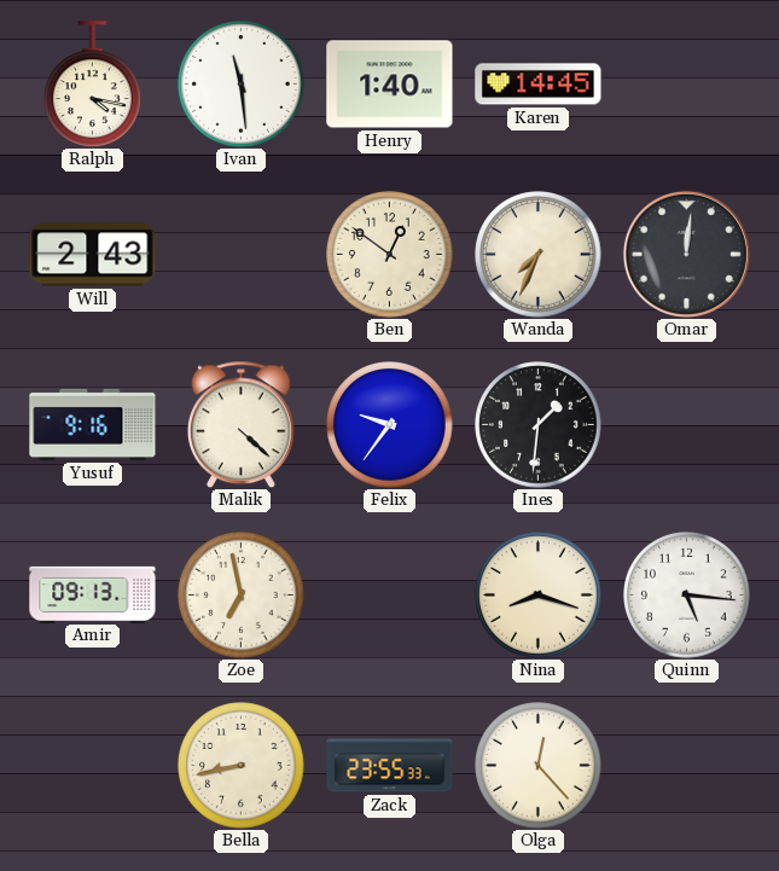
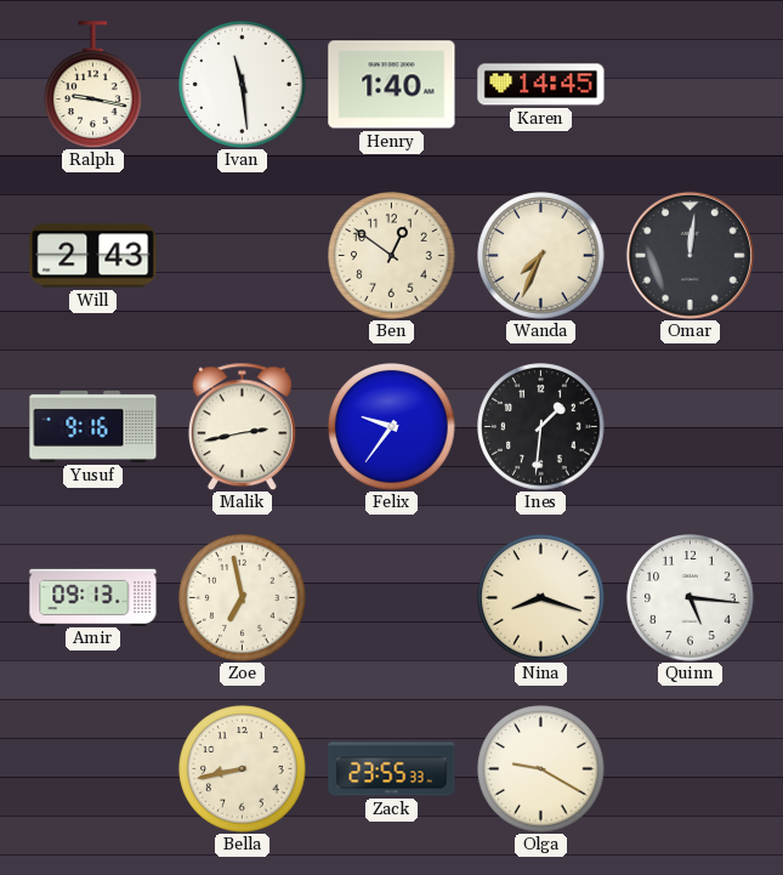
Ralph: 4:17 -> 9:17
Malik: 4:22 -> 2:43
Olga: 12:23 -> 9:20
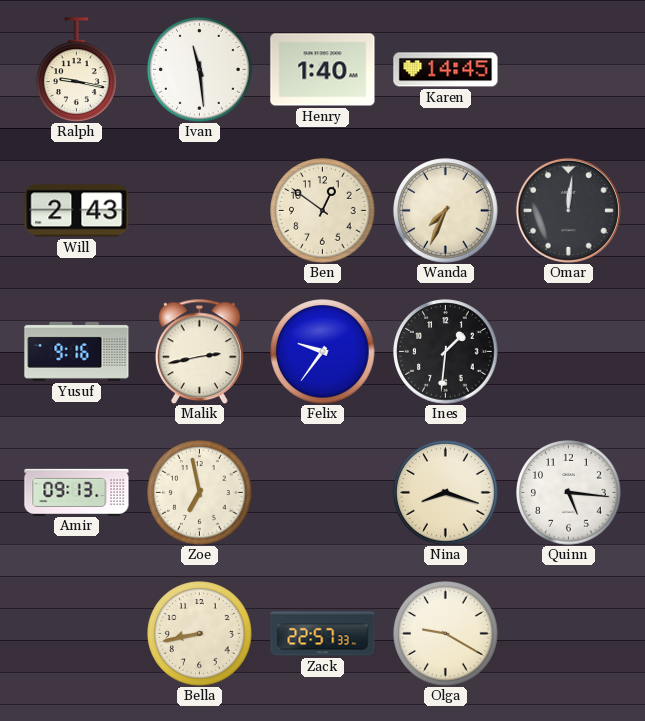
Zack: 23:55 -> 22:57
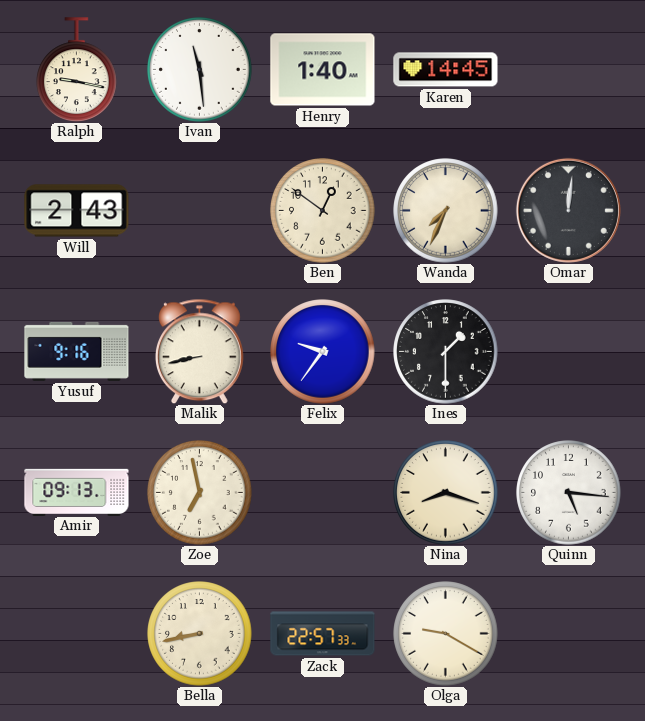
Malik: 2:43 -> 8:43
Ines: 1:31 -> 1:30
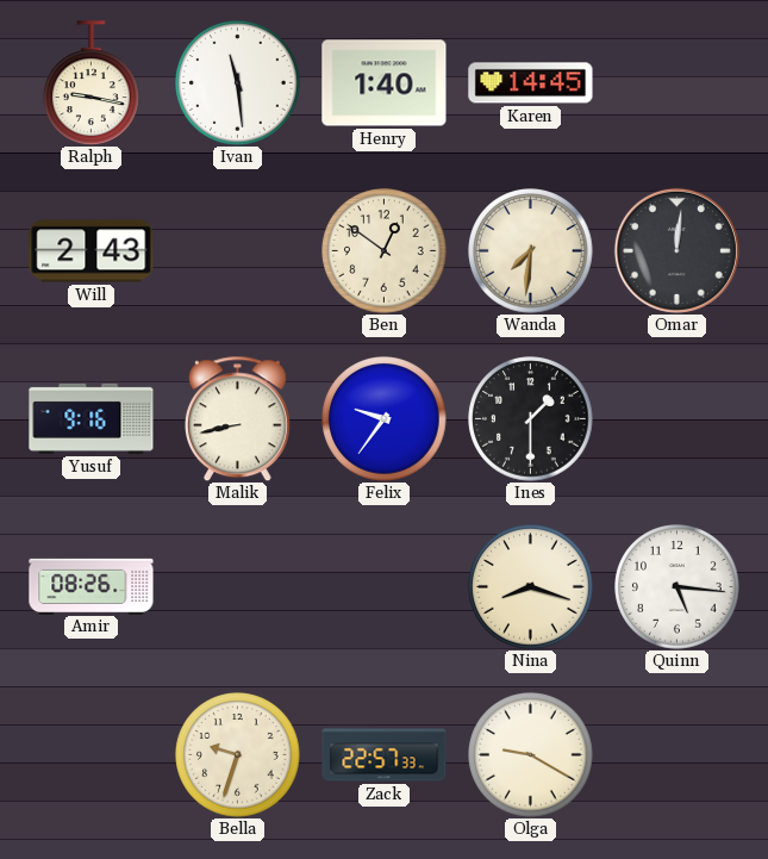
Wanda: 7:34 -> 7:31
Amir: 09:13 -> 08:26
Zoe: 6:58 -> none
Bella: 8:43 -> 9:33
